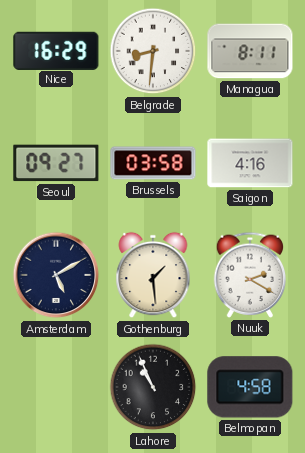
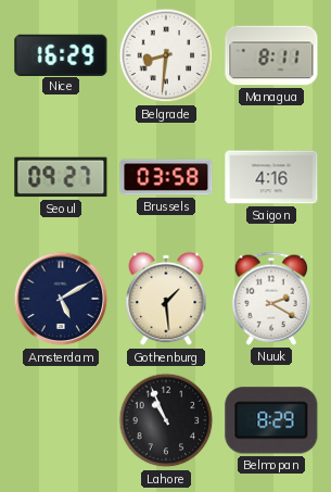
Belmopan: 4:58 -> 8:29
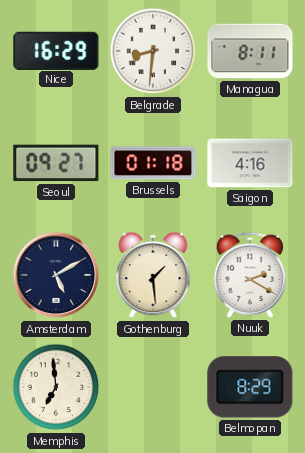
Brussels: 03:58 -> 01:18
Memphis: none -> 6:59
Lahore: 10:56 -> none
